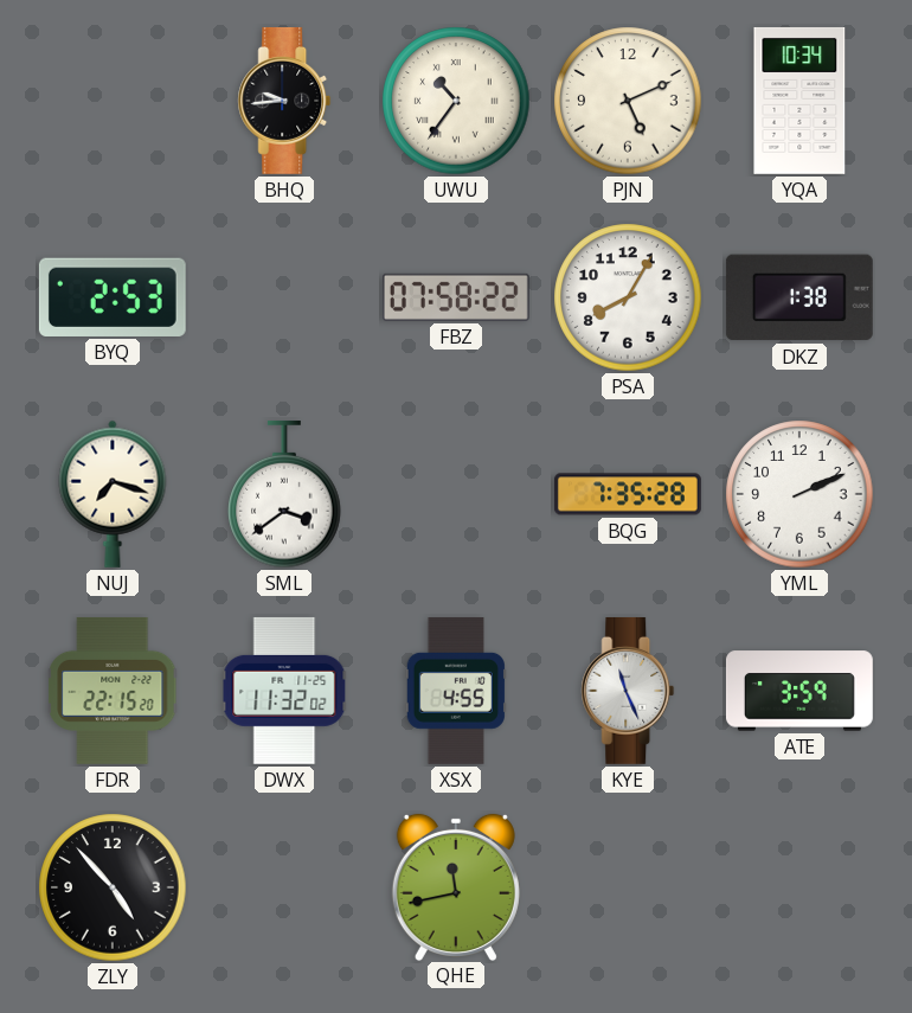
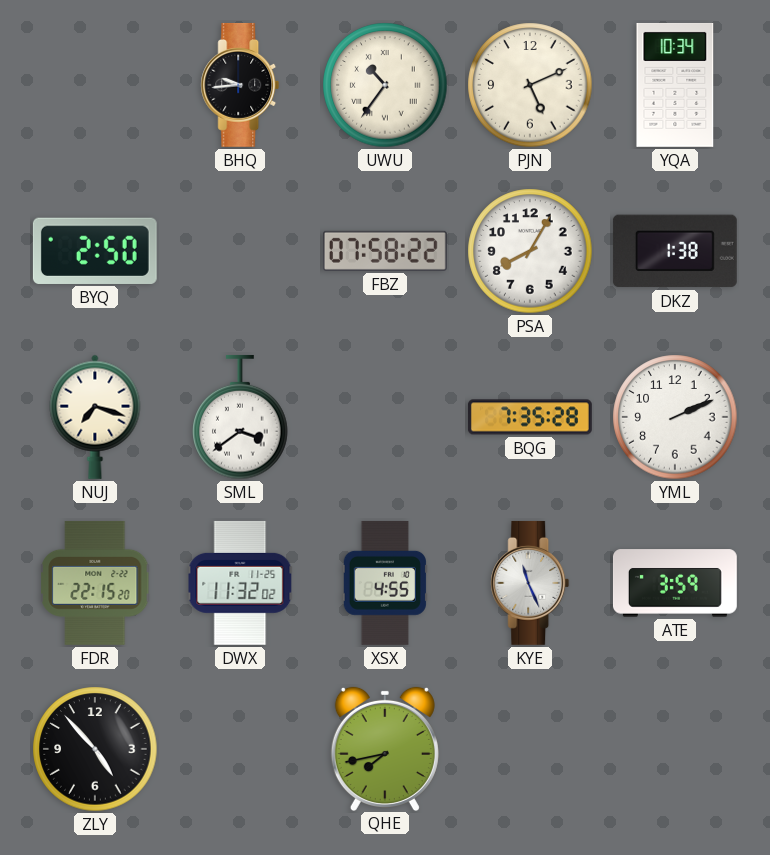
BYQ: 2:53 -> 2:50
QHE: 11:43 -> 7:43
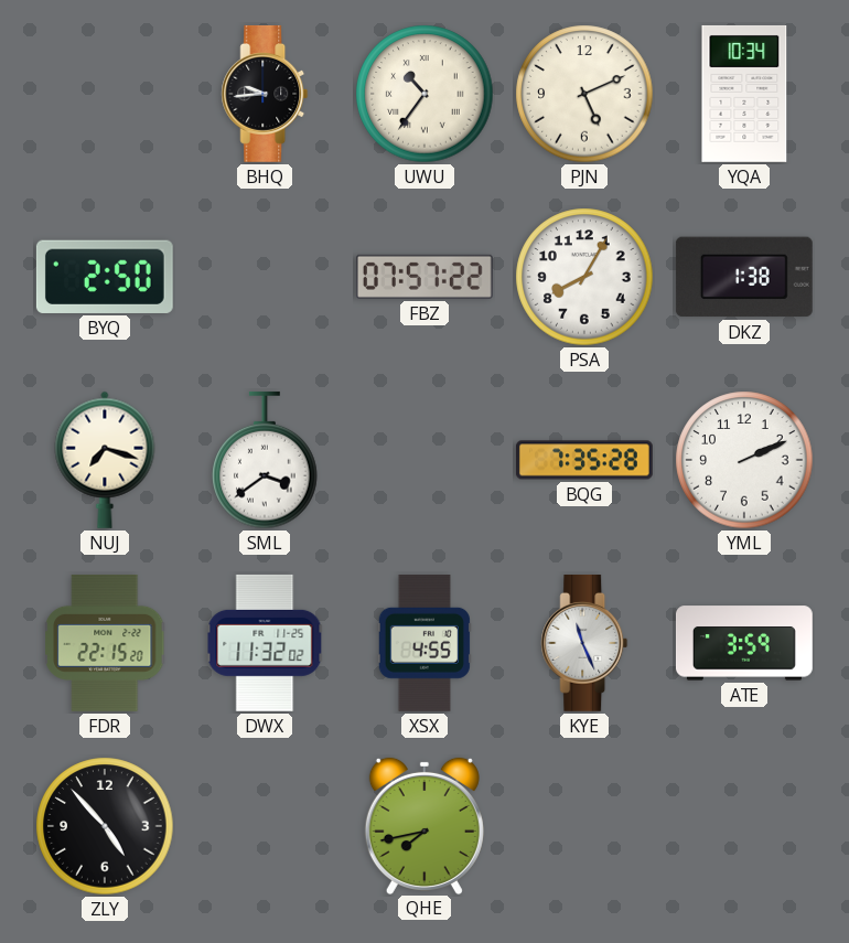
FBZ: 07:58 -> 07:57
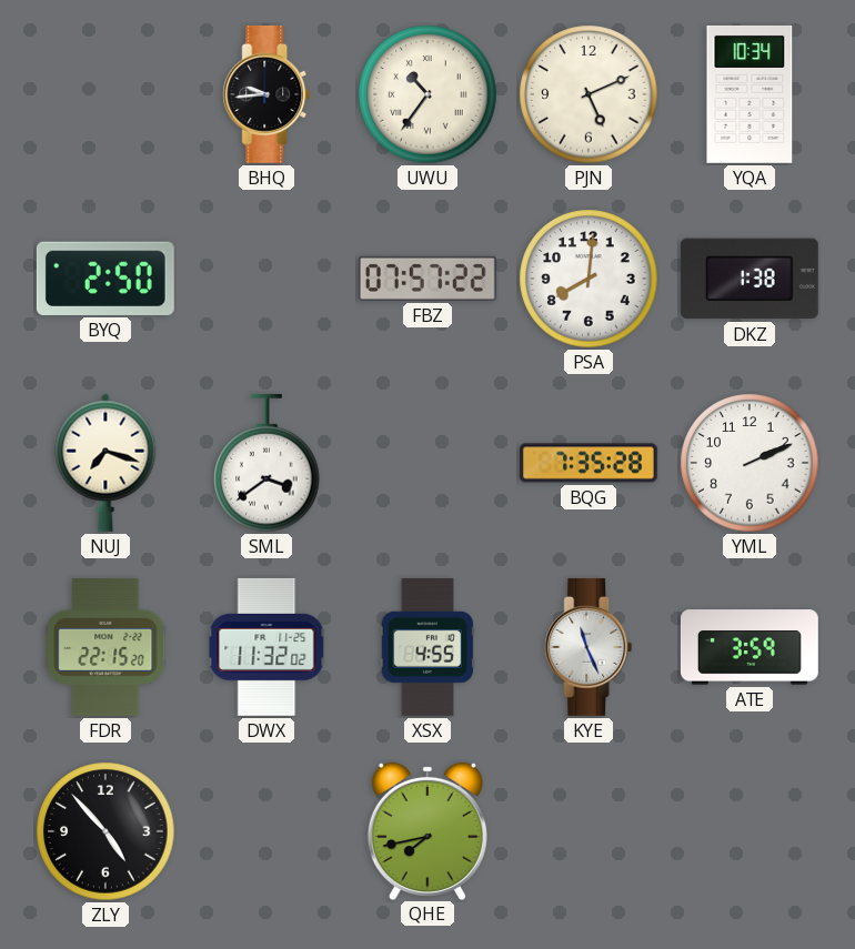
PSA: 8:05 -> 8:01
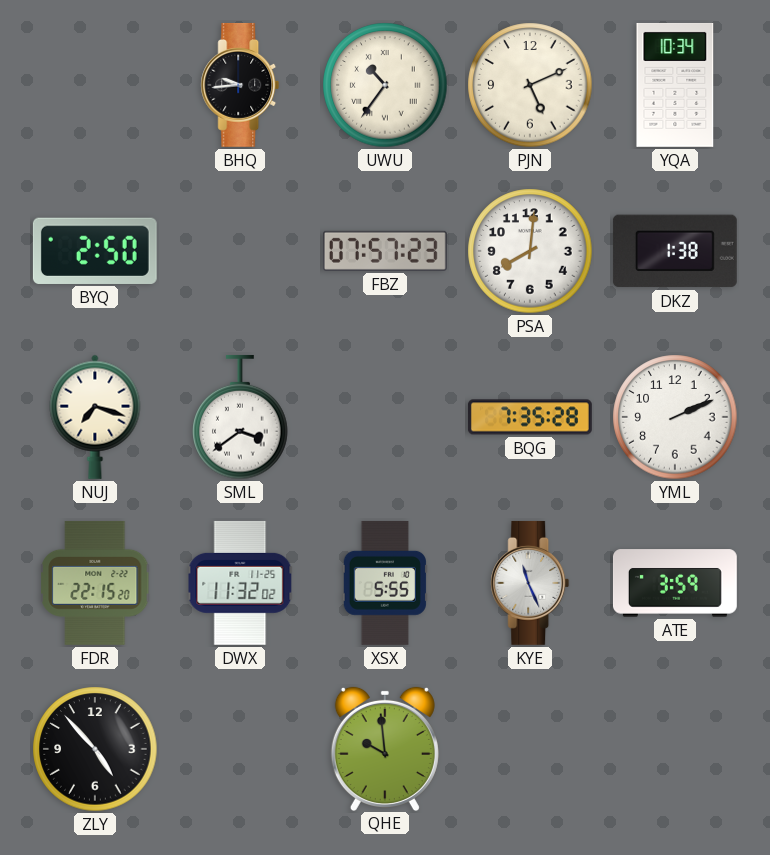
FBZ: 07:57:22 -> 07:57:23
XSX: 4:55 -> 5:55
QHE: 7:43 -> 9:59
